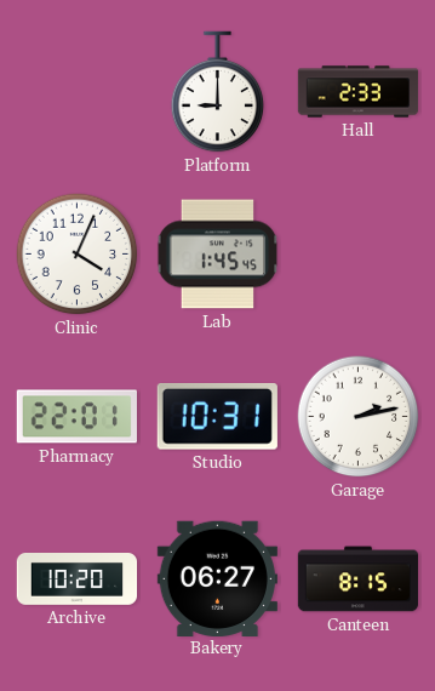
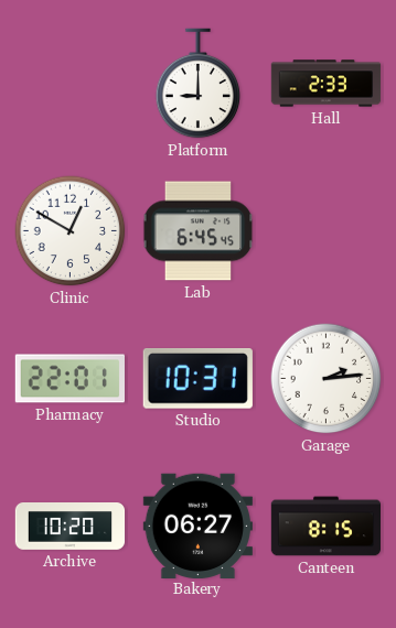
Clinic: 4:04 -> 12:50
Lab: 1:45 -> 6:45
Garage: 2:13 -> 2:14
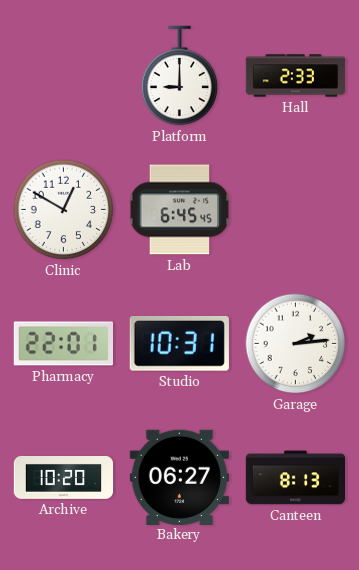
Canteen: 8:15 -> 8:13
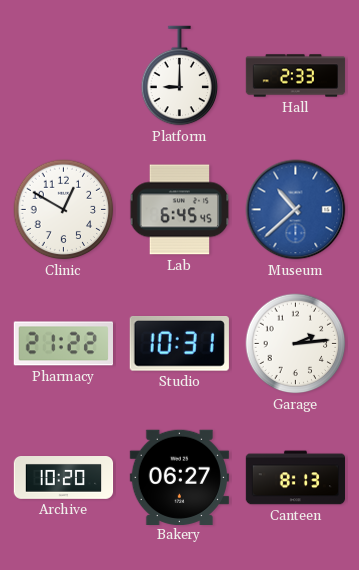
Museum: none -> 10:38
Pharmacy: 22:01 -> 21:22
